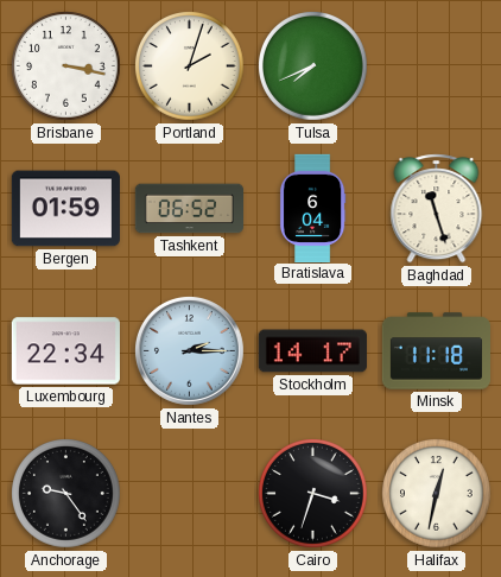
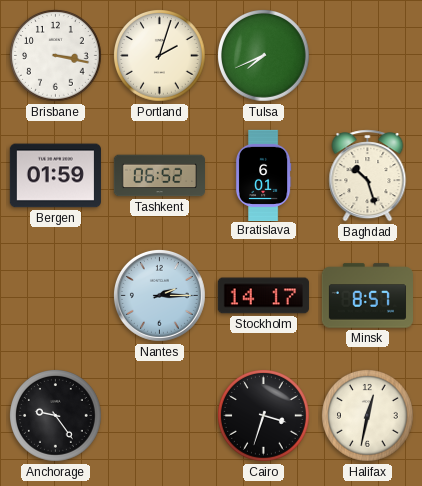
Bratislava: 6:04 -> 6:01
Baghdad: 11:27 -> 10:27
Luxembourg: 22:34 -> none
Minsk: 11:18 -> 8:57
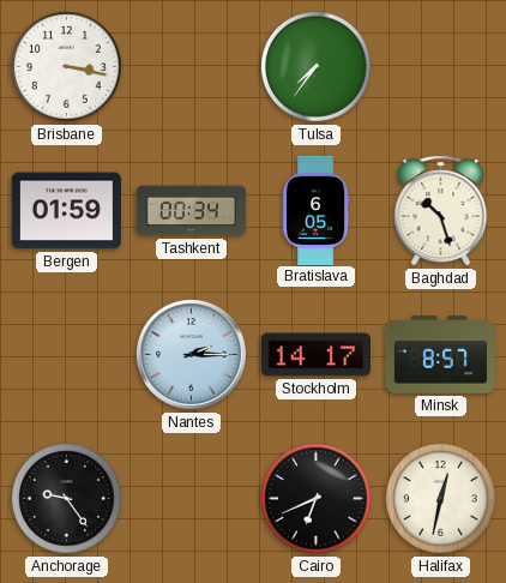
Portland: 2:03 -> none
Tulsa: 7:41 -> 7:36
Tashkent: 06:52 -> 00:34
Bratislava: 6:01 -> 6:05
Cairo: 3:33 -> 6:41
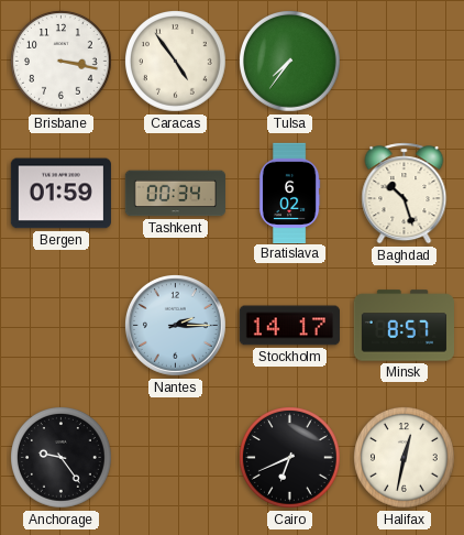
Caracas: none -> 4:54
Bratislava: 6:05 -> 6:02
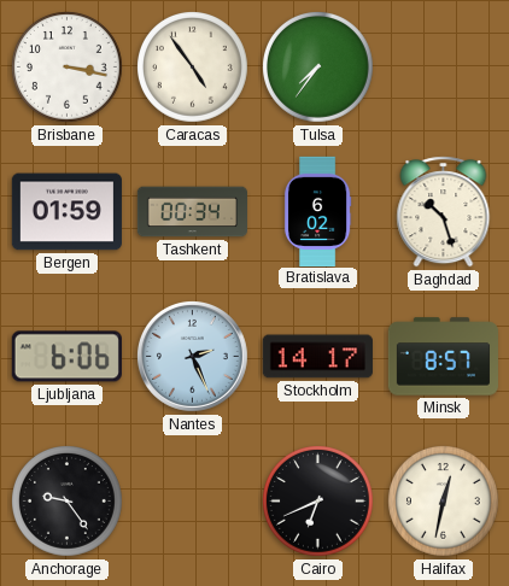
Ljubljana: none -> 6:06
Nantes: 2:15 -> 2:26
